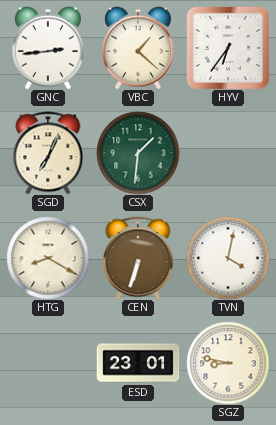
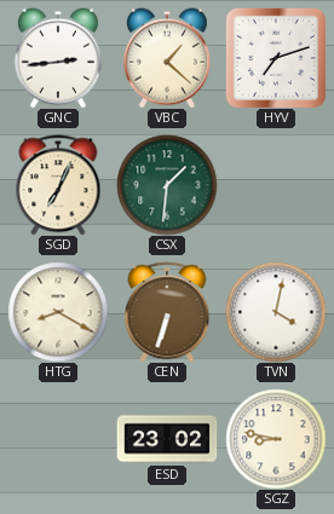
HYV: 6:36 -> 7:12
ESD: 23:01 -> 23:02
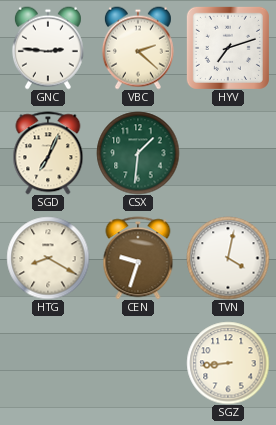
GNC: 2:44 -> 2:46
VBC: 1:22 -> 2:22
CEN: 6:33 -> 9:33
ESD: 23:02 -> none
SGZ: 8:47 -> 8:44
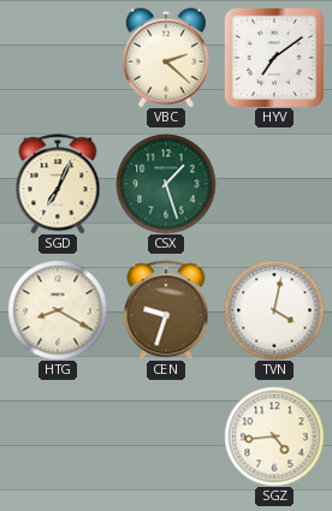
GNC: 2:46 -> none
HYV: 7:12 -> 7:09
CSX: 1:31 -> 1:27
SGZ: 8:44 -> 4:44
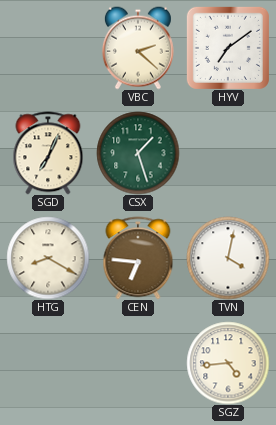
CEN: 9:33 -> 6:46
